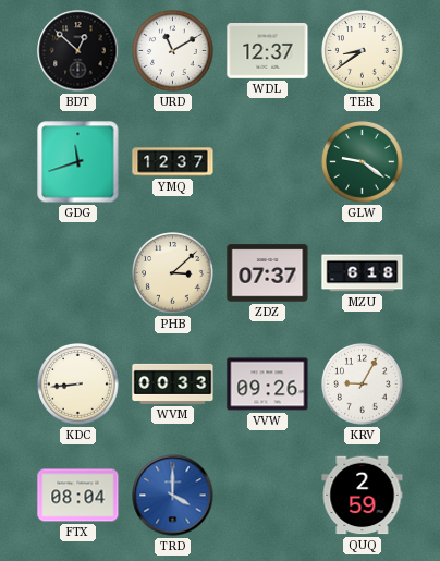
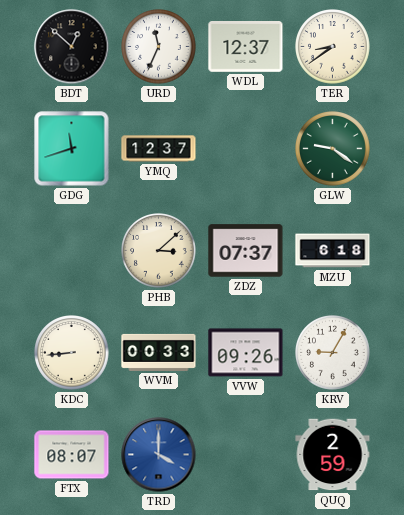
URD: 11:10 -> 11:34
FTX: 08:04 -> 08:07
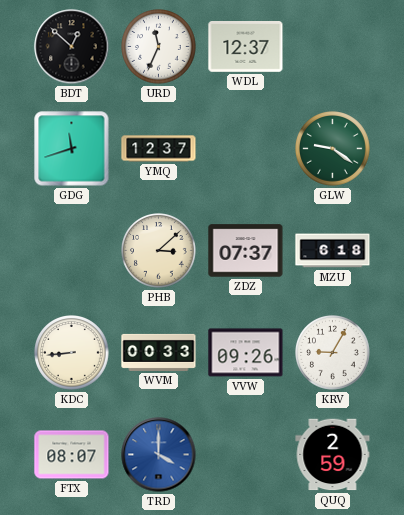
TER: 8:39 -> none
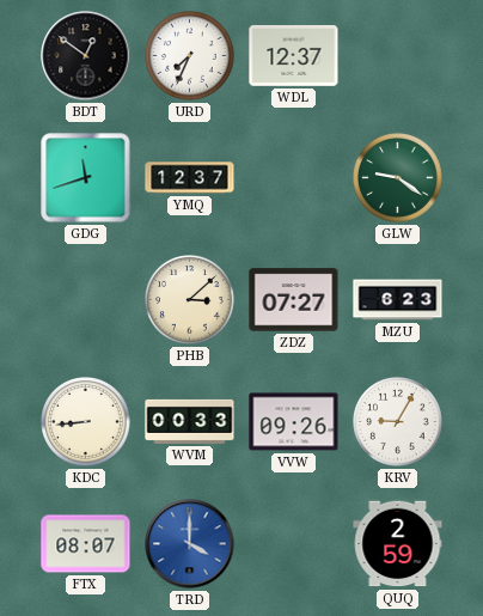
BDT: 12:52 -> 12:51
URD: 11:34 -> 7:34
ZDZ: 07:37 -> 07:27
MZU: 6:18 -> 6:23
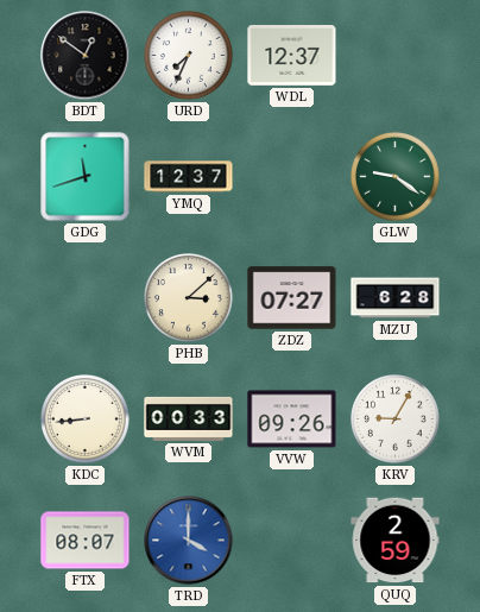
MZU: 6:23 -> 6:28
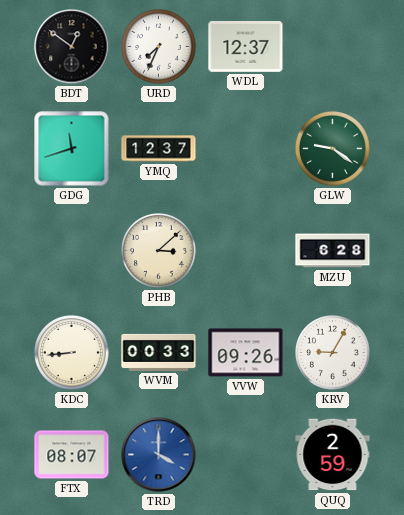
ZDZ: 07:27 -> none
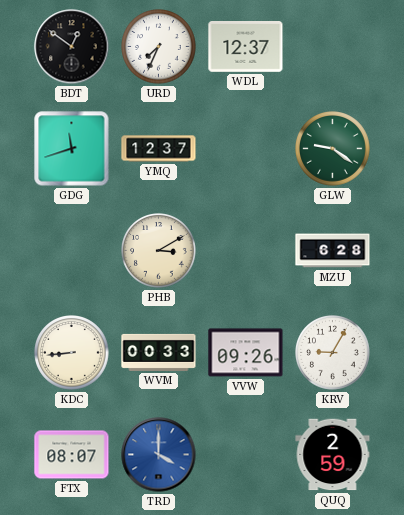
PHB: 3:08 -> 3:10
